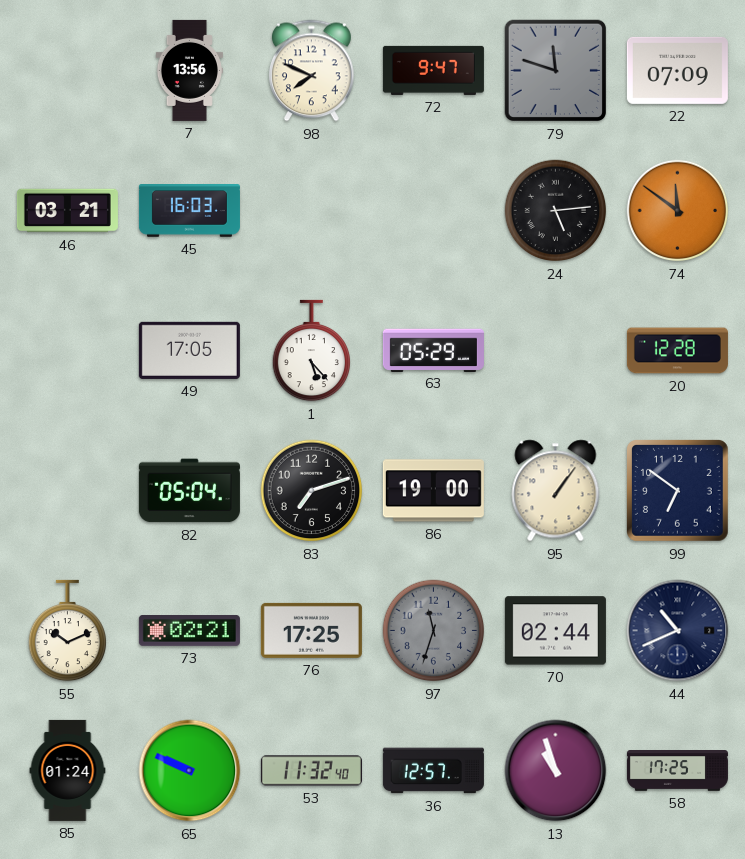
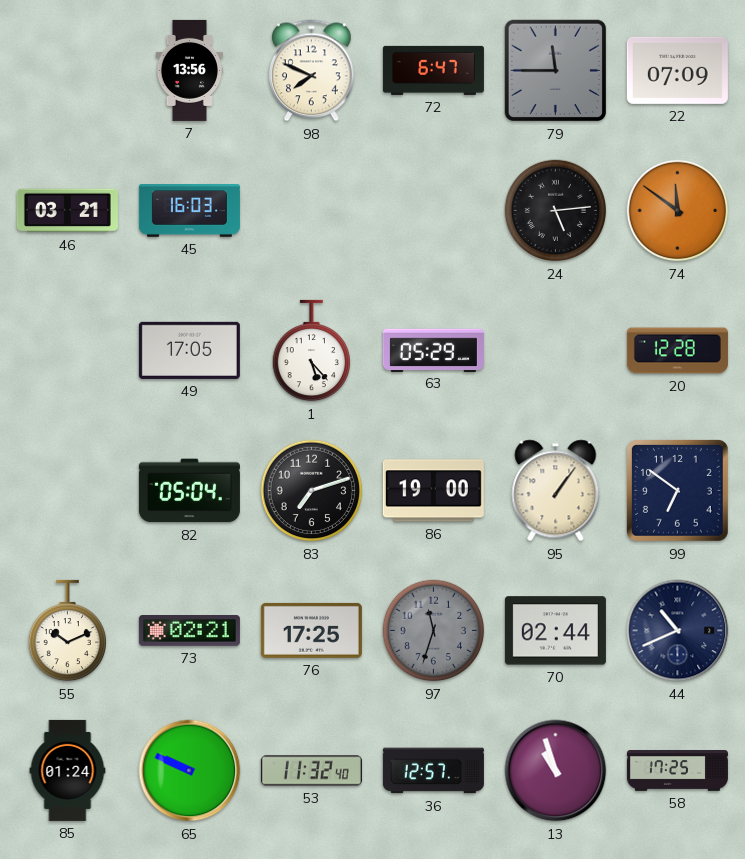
72: 9:47 -> 6:47
79: 11:48 -> 11:45
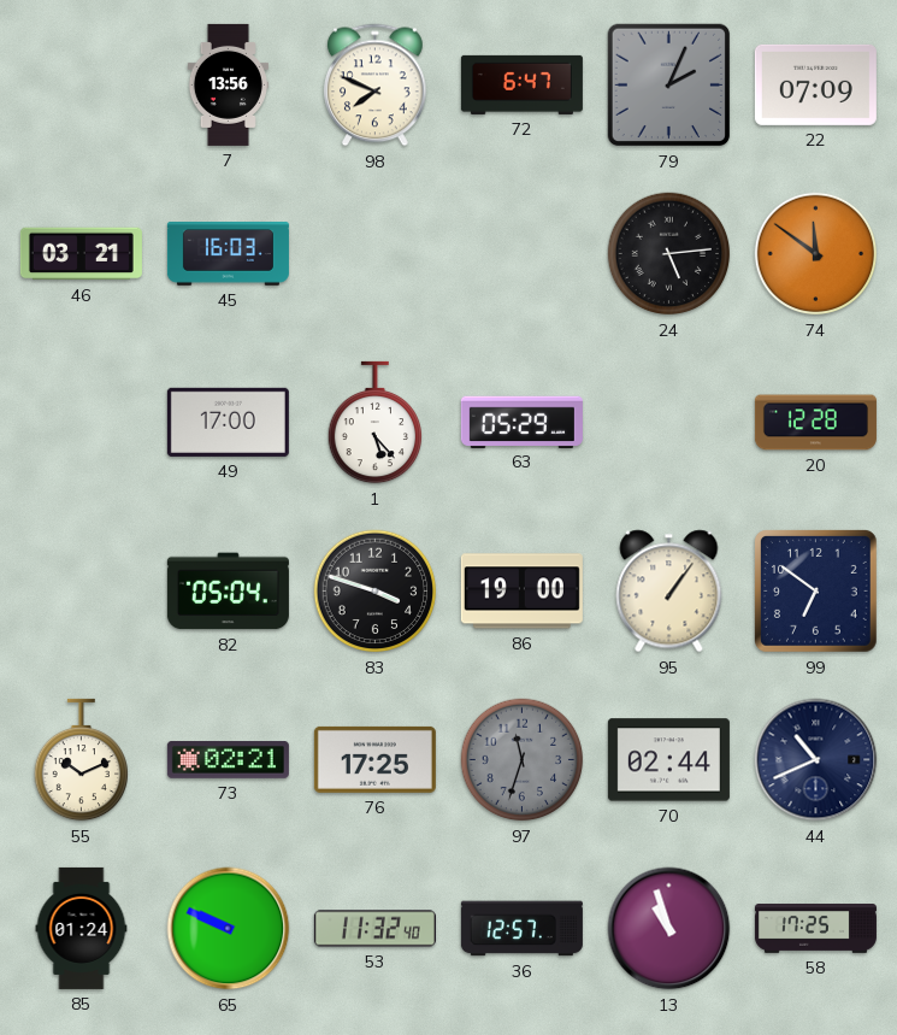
79: 11:45 -> 2:04
49: 17:05 -> 17:00
83: 7:12 -> 3:48
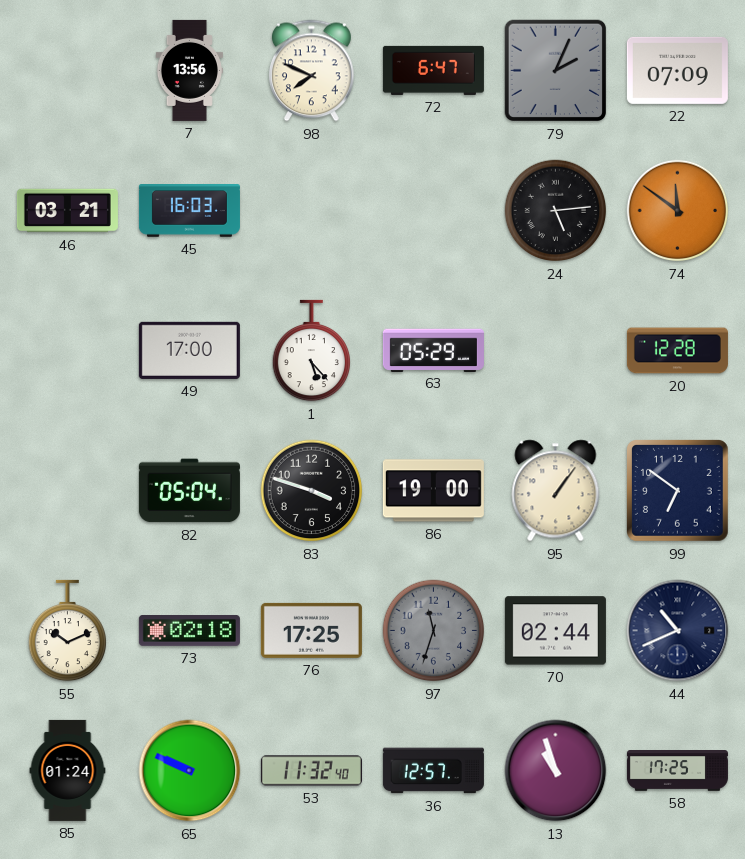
73: 02:21 -> 02:18
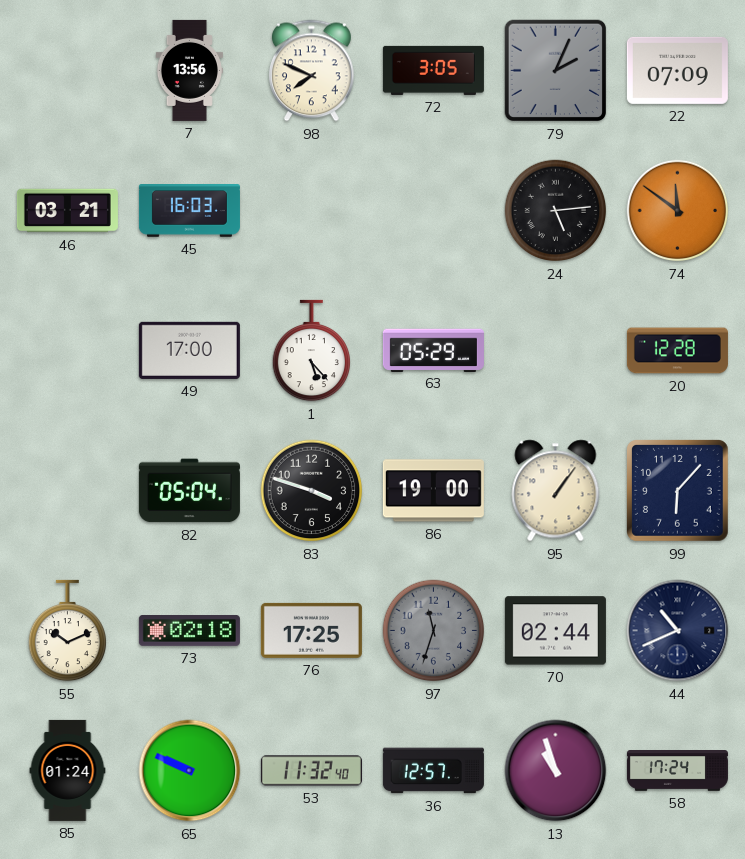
72: 6:47 -> 3:05
99: 6:51 -> 6:07
58: 17:25 -> 17:24
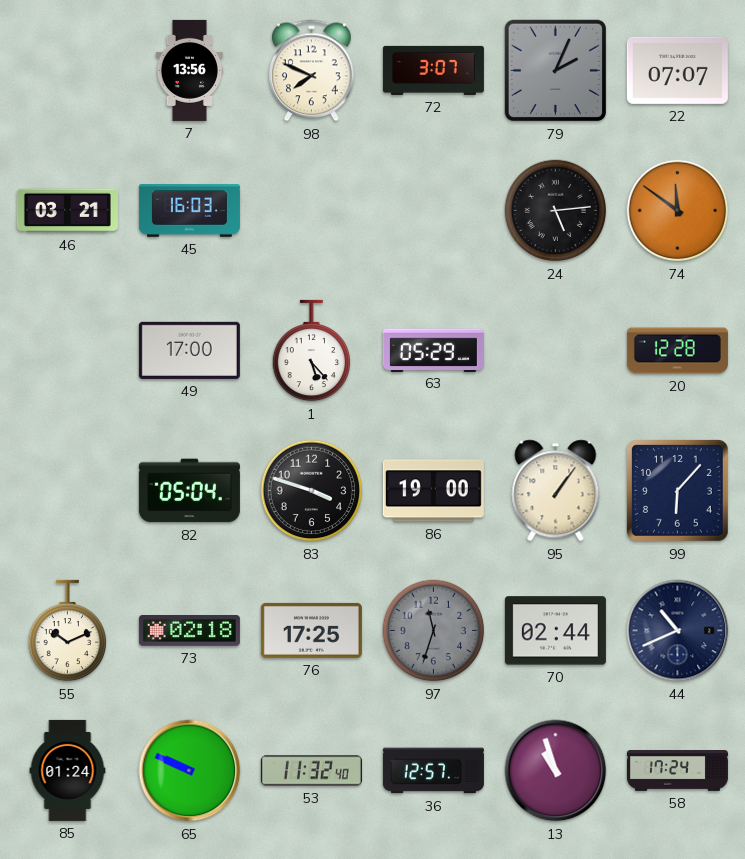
72: 3:05 -> 3:07
22: 07:09 -> 07:07
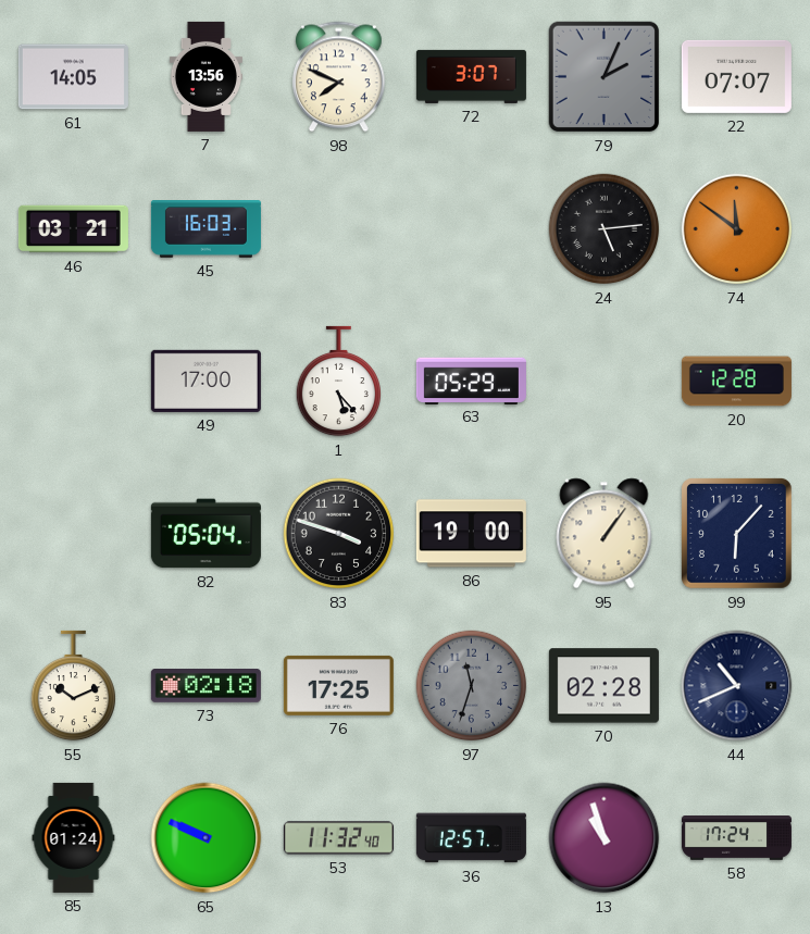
61: none -> 14:05
70: 02:44 -> 02:28
